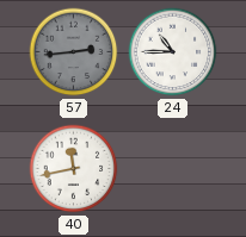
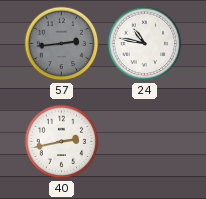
24: 10:45 -> 10:47
40: 11:43 -> 2:43
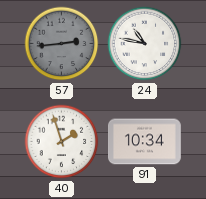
40: 2:43 -> 1:57
91: none -> 10:34
